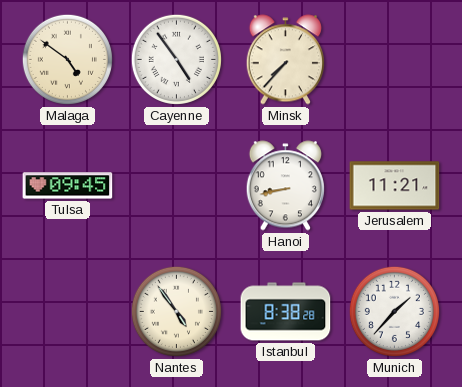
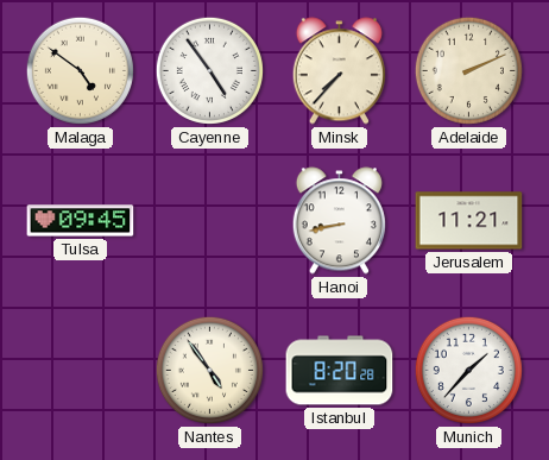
Adelaide: none -> 2:11
Istanbul: 8:38 -> 8:20
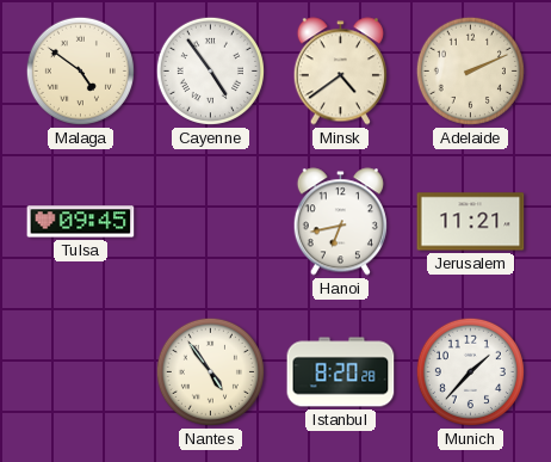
Minsk: 7:37 -> 4:39
Hanoi: 8:43 -> 6:43
